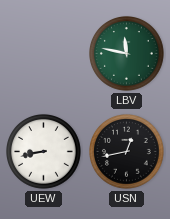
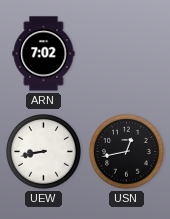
ARN: none -> 7:02
LBV: 11:47 -> none
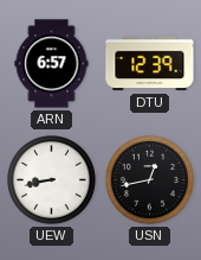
ARN: 7:02 -> 6:57
DTU: none -> 12:39
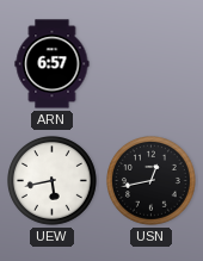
DTU: 12:39 -> none
UEW: 8:43 -> 5:43
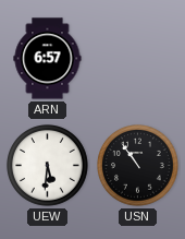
UEW: 5:43 -> 5:31
USN: 12:43 -> 10:54
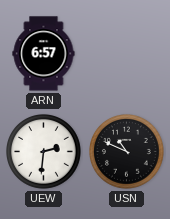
UEW: 5:31 -> 2:31
USN: 10:54 -> 10:49
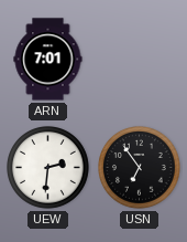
ARN: 6:57 -> 7:01
USN: 10:49 -> 6:54
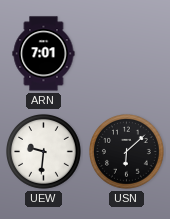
UEW: 2:31 -> 9:31
USN: 6:54 -> 6:08
